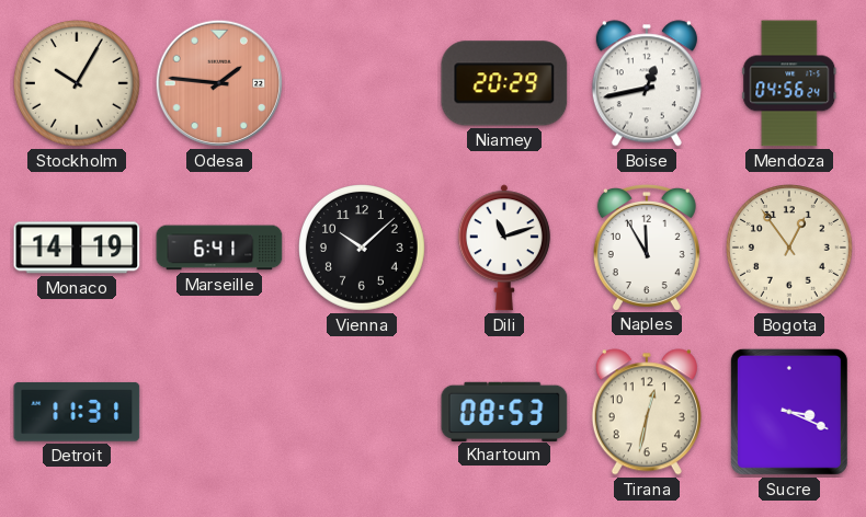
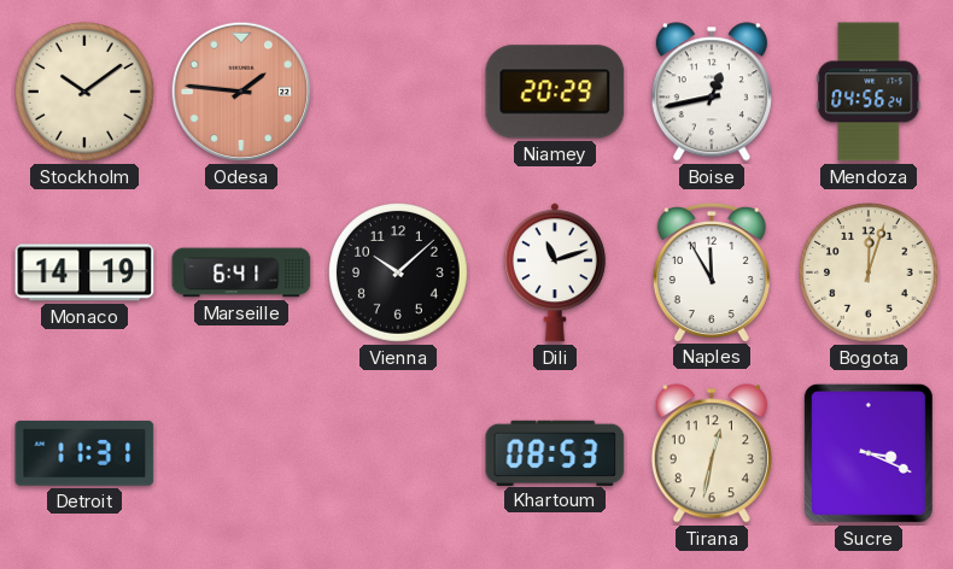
Stockholm: 10:05 -> 10:09
Bogota: 12:54 -> 12:03
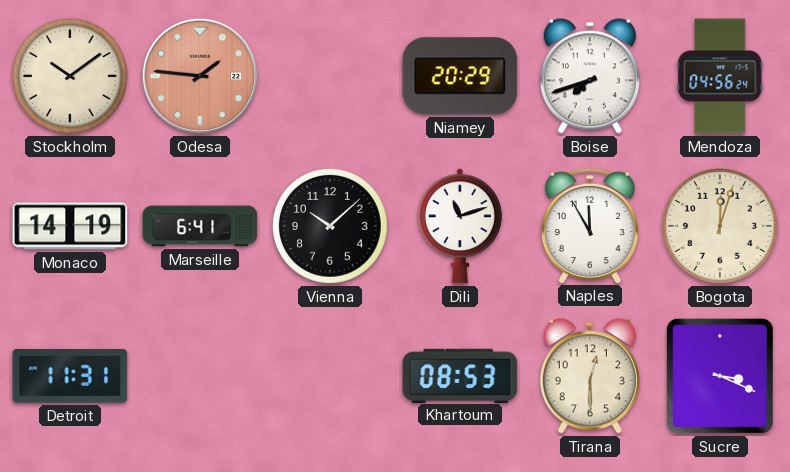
Boise: 12:43 -> 7:42
Tirana: 12:32 -> 12:30
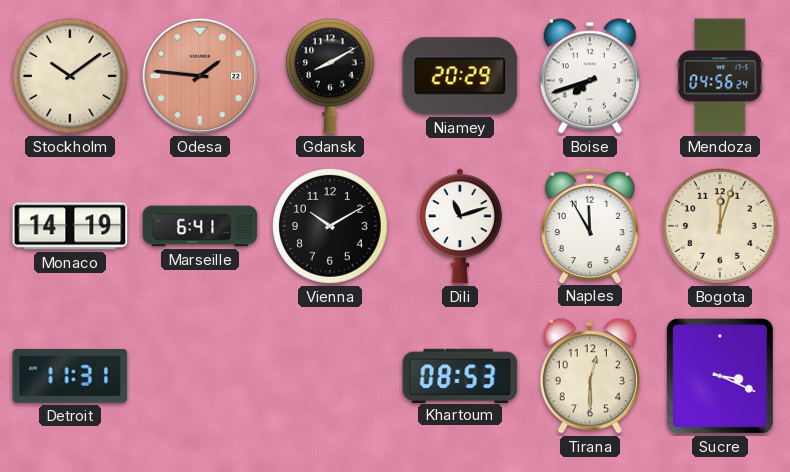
Gdansk: none -> 8:10
Vienna: 10:08 -> 10:10
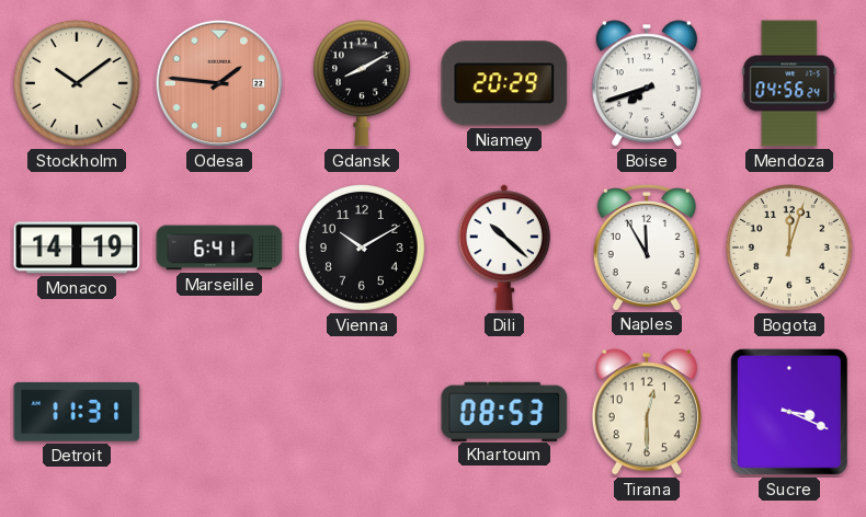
Dili: 11:12 -> 10:22
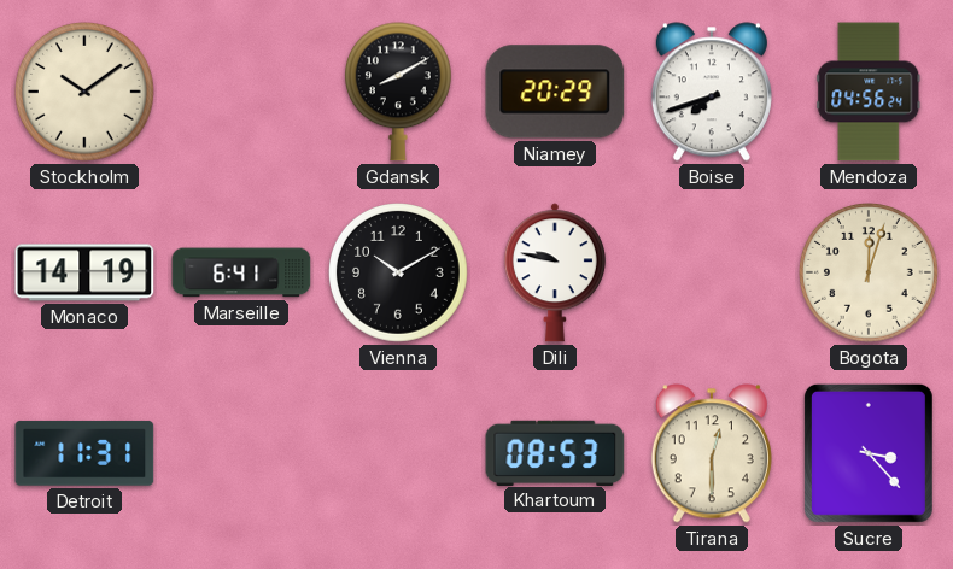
Odesa: 1:46 -> none
Dili: 10:22 -> 9:47
Naples: 11:55 -> none
Sucre: 3:19 -> 3:23
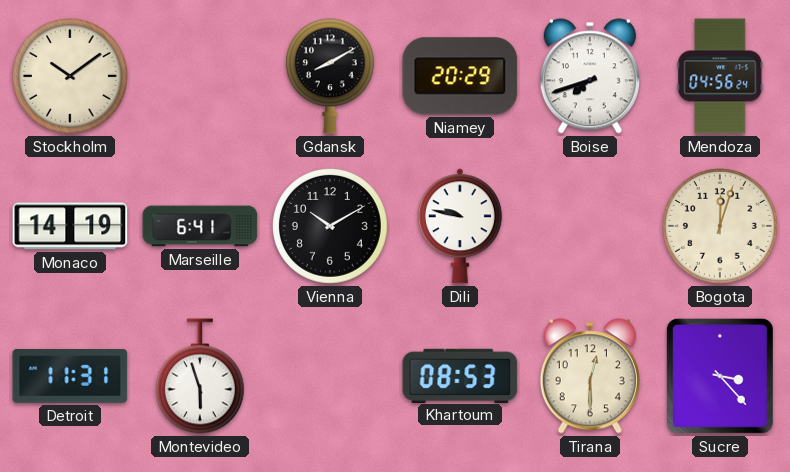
Montevideo: none -> 5:57
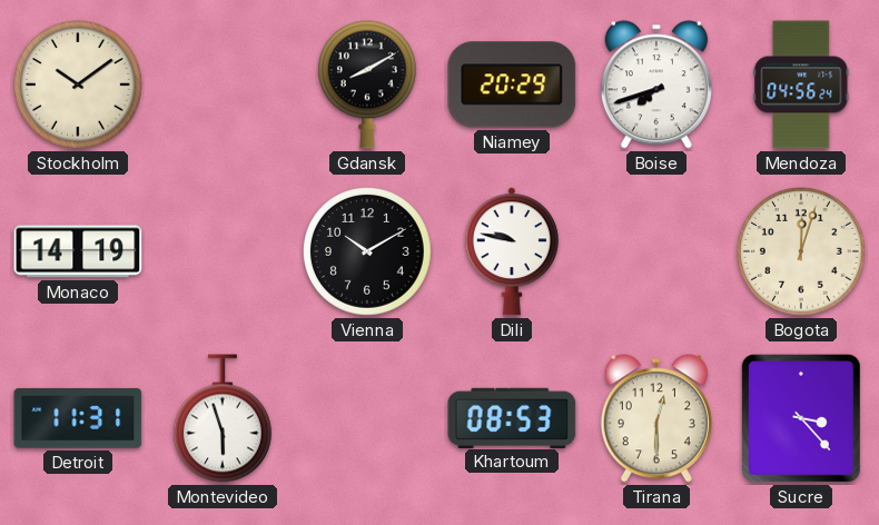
Marseille: 6:41 -> none
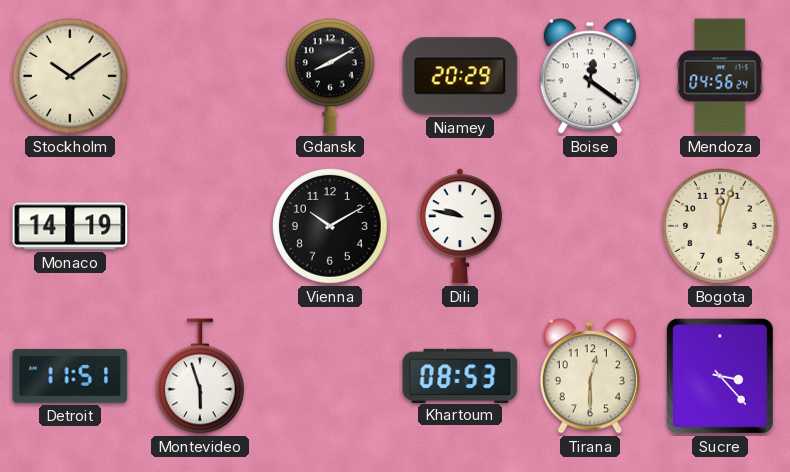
Boise: 7:42 -> 12:21
Detroit: 11:31 -> 11:51
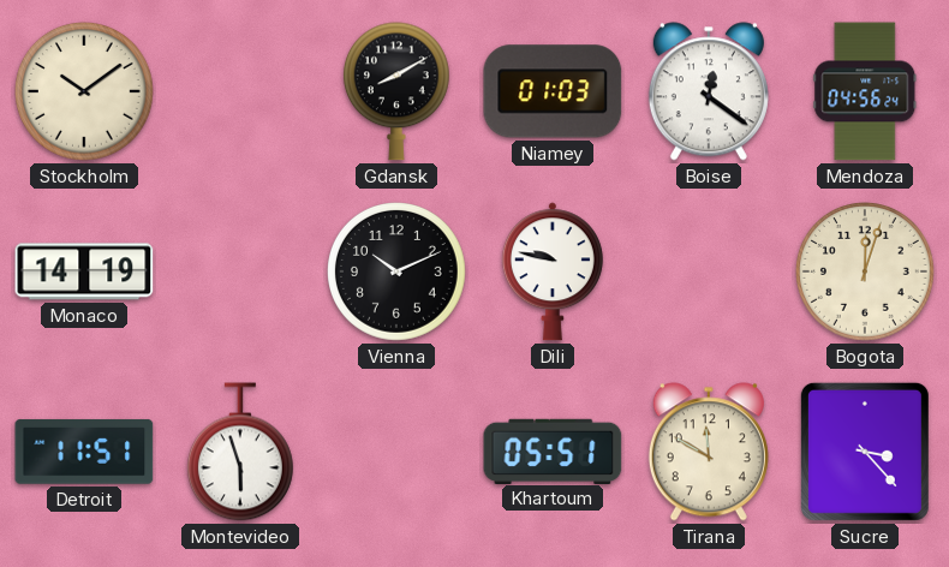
Niamey: 20:29 -> 01:03
Vienna: 10:10 -> 10:11
Khartoum: 08:53 -> 05:51
Tirana: 12:30 -> 11:50
